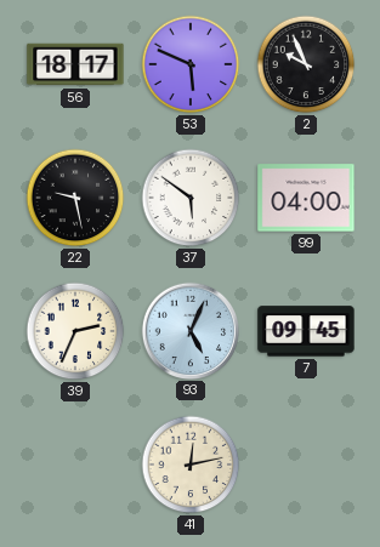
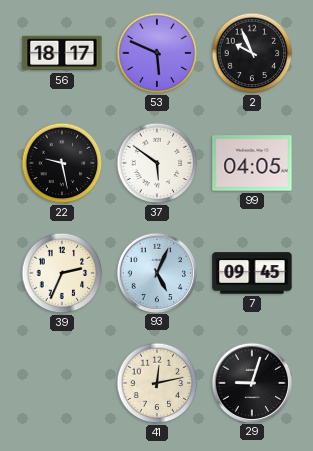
99: 04:00 -> 04:05
29: none -> 9:03
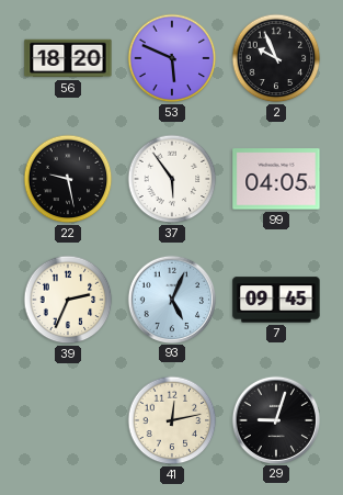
56: 18:17 -> 18:20
37: 5:51 -> 5:54
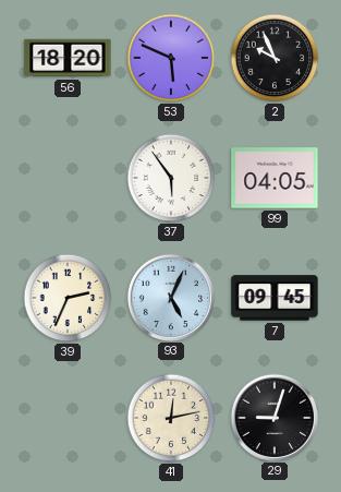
22: 9:28 -> none
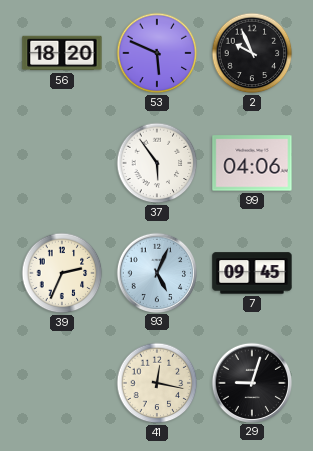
99: 04:05 -> 04:06
41: 12:13 -> 12:17
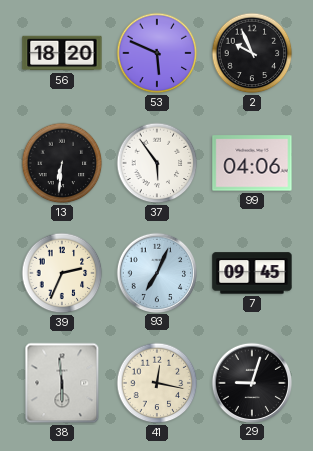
13: none -> 6:31
93: 5:04 -> 7:04
38: none -> 5:59
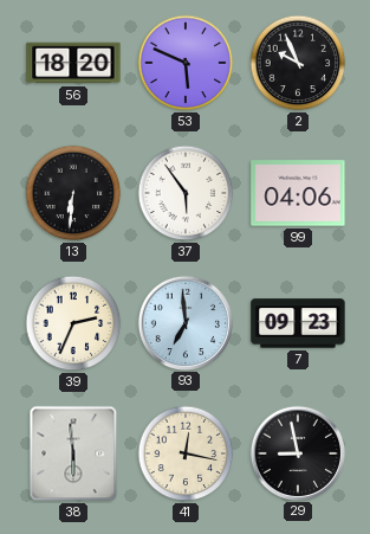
93: 7:04 -> 6:59
7: 09:45 -> 09:23
29: 9:03 -> 8:58
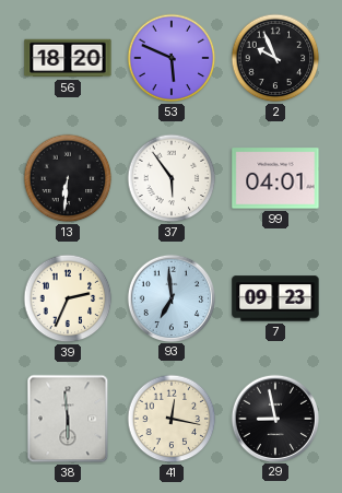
99: 04:06 -> 04:01
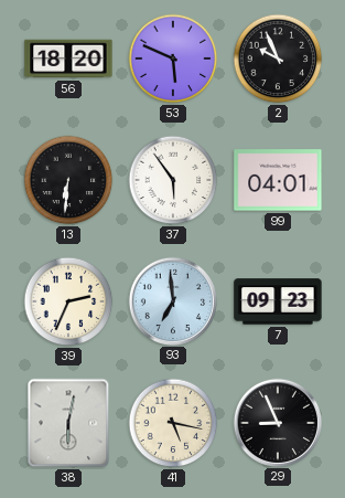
38: 5:59 -> 6:02
41: 12:17 -> 5:17
29: 8:58 -> 8:56
